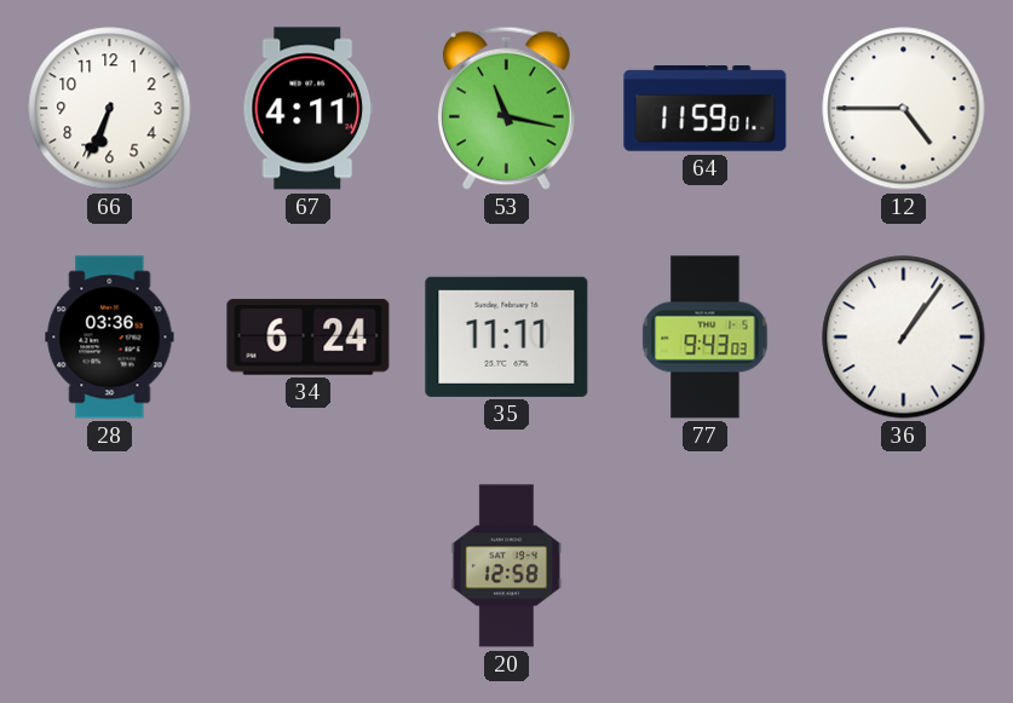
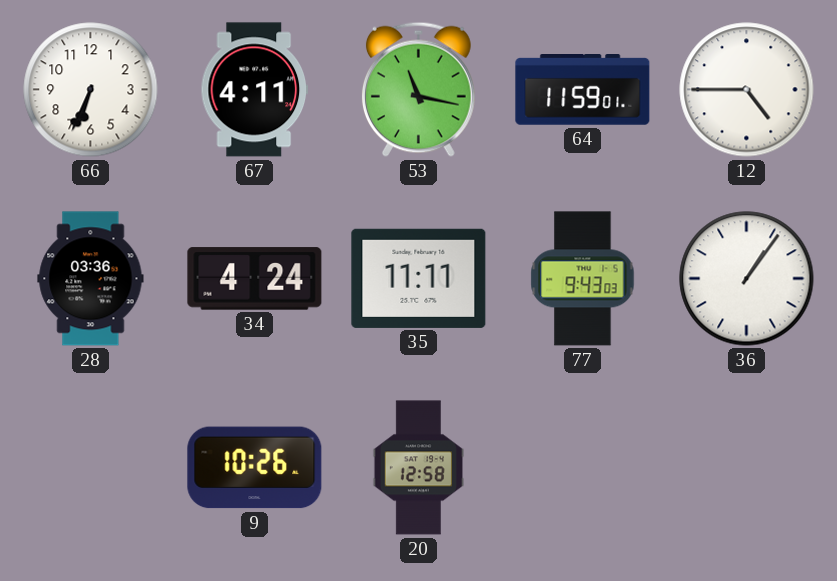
34: 6:24 -> 4:24
9: none -> 10:26
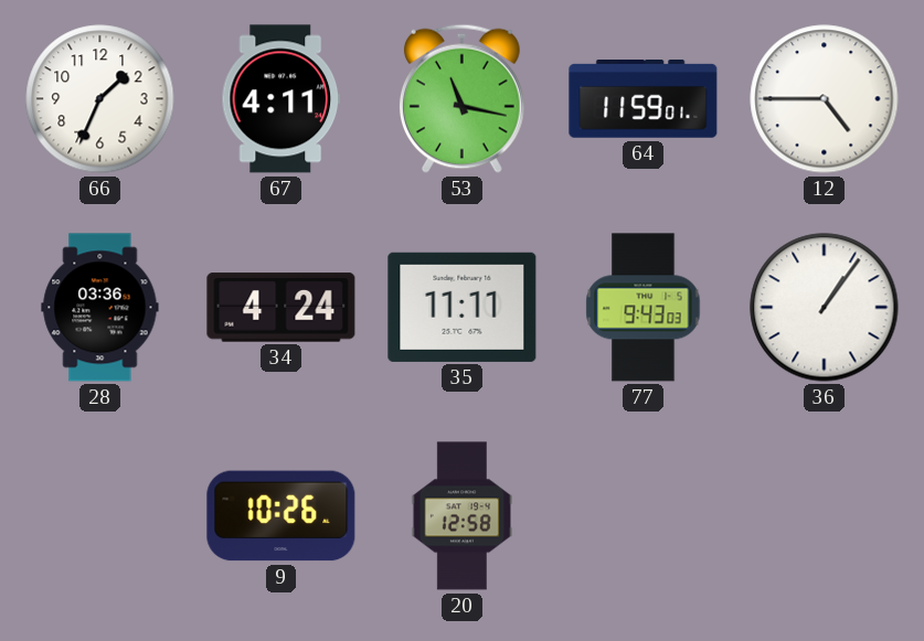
66: 6:34 -> 1:34
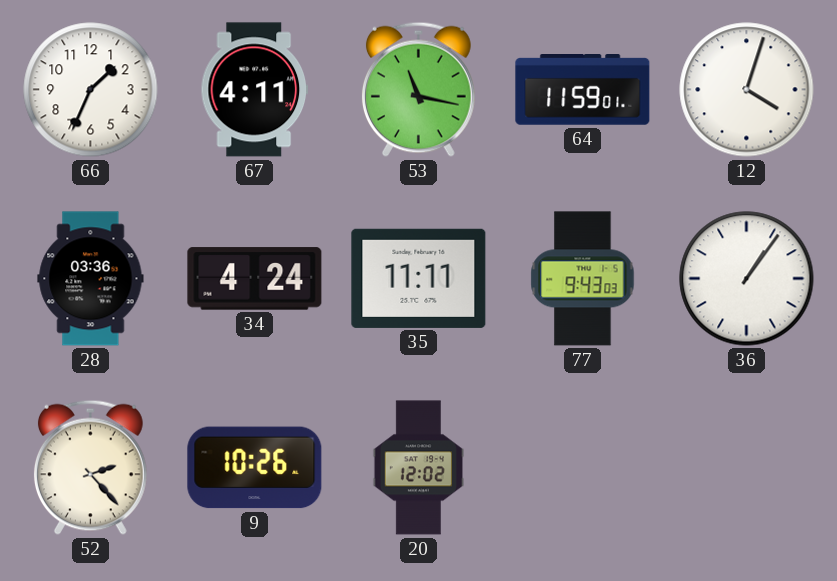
12: 4:45 -> 4:03
52: none -> 2:23
20: 12:58 -> 12:02
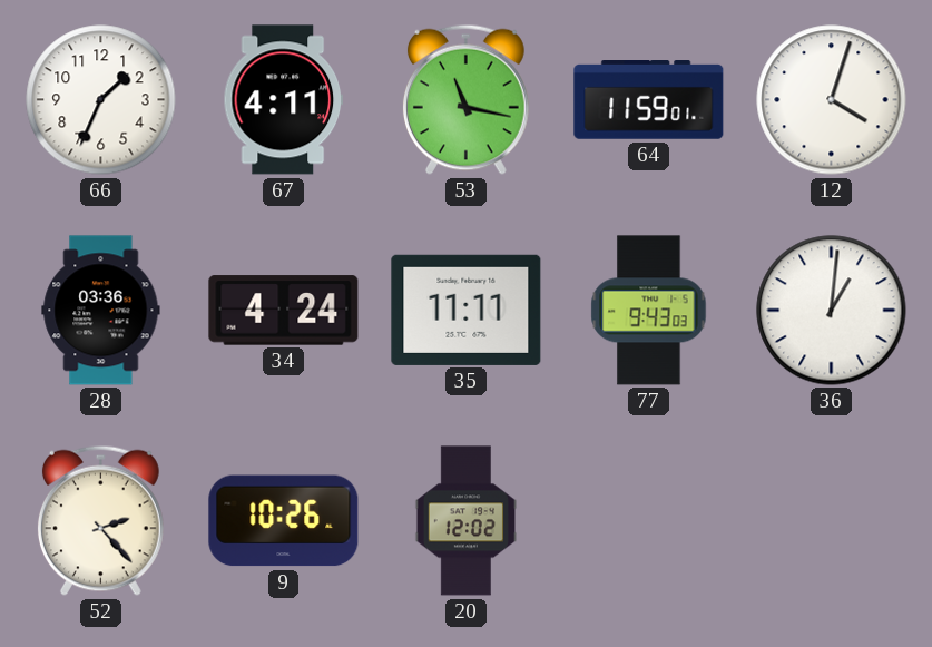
36: 1:06 -> 1:01
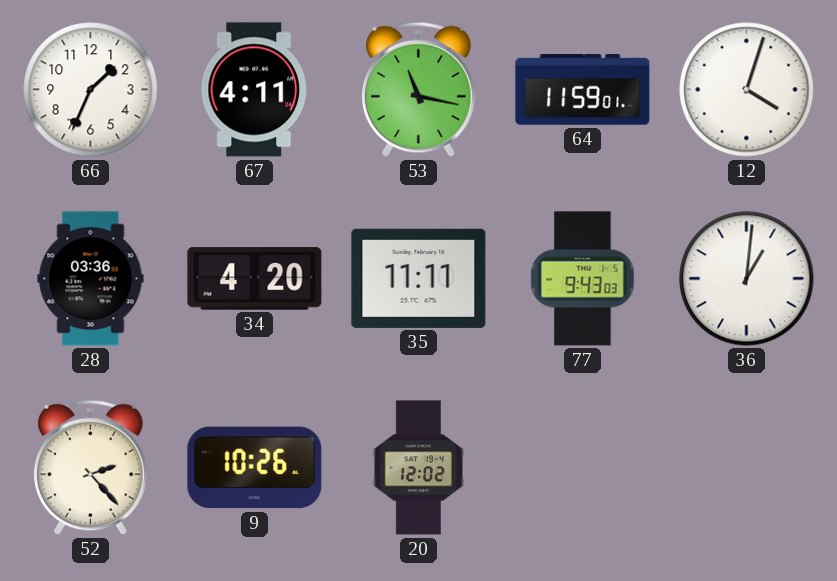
34: 4:24 -> 4:20
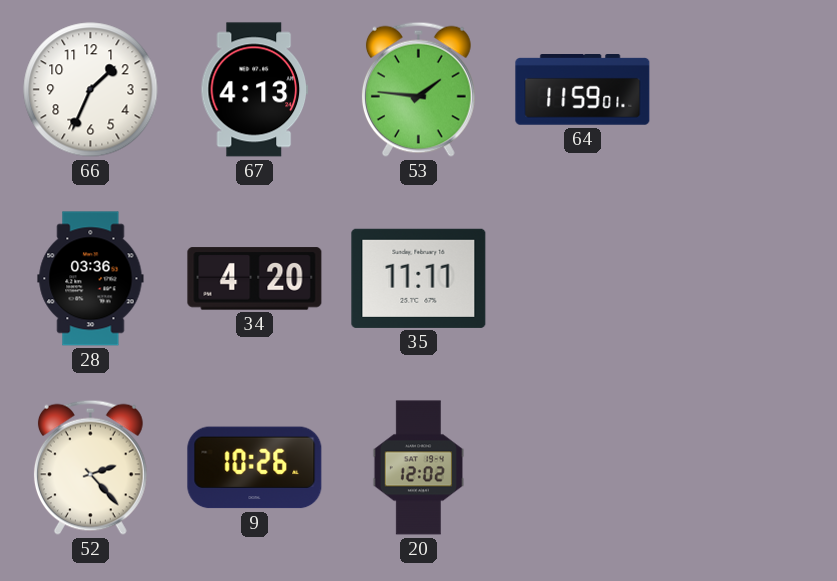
67: 4:11 -> 4:13
53: 11:17 -> 1:46
12: 4:03 -> none
77: 9:43 -> none
36: 1:01 -> none
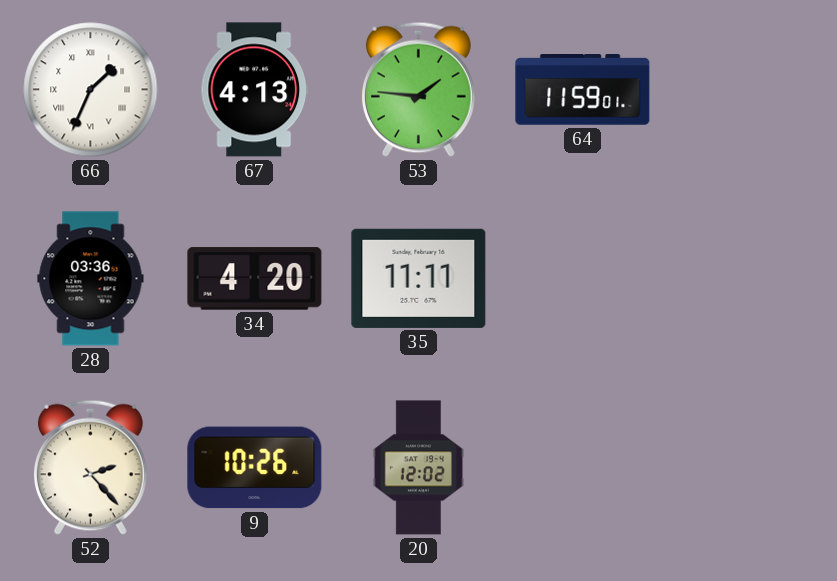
66 numerals: Arabic -> Roman
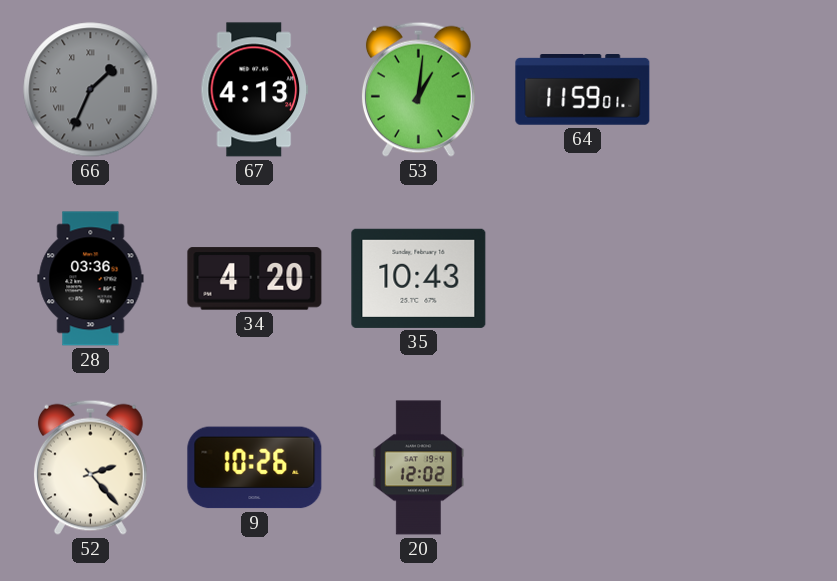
66 dial: white -> grey
53: 1:46 -> 1:01
35: 11:11 -> 10:43
